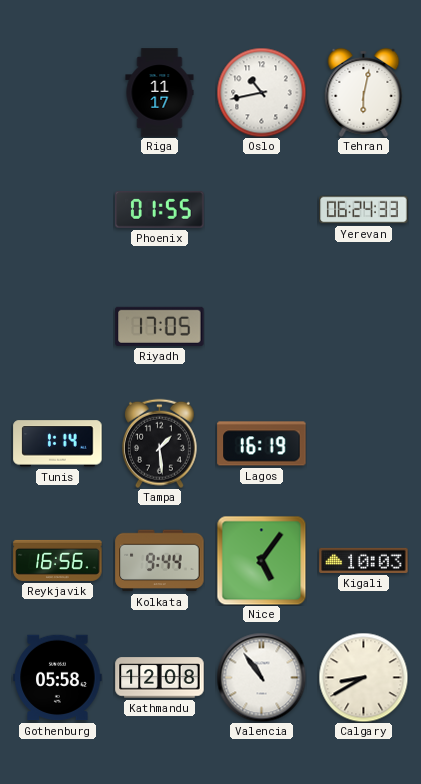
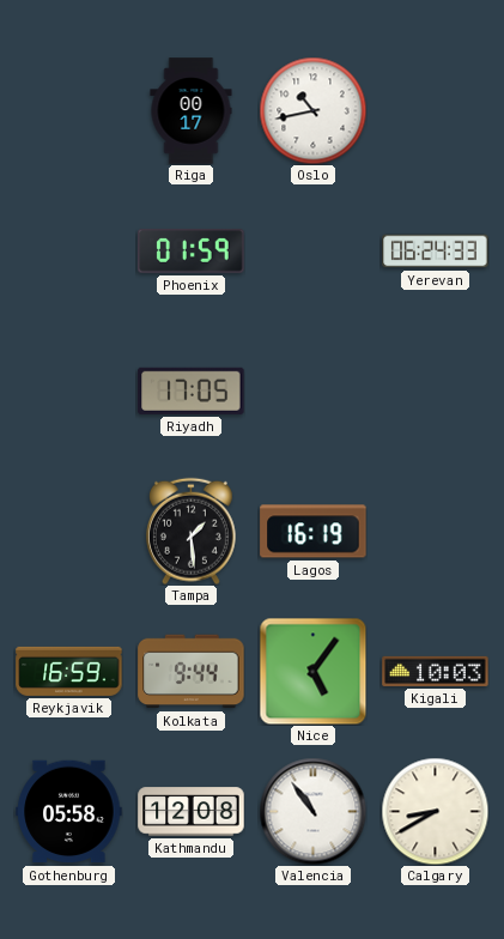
Riga: 11:17 -> 00:17
Tehran: 6:02 -> none
Phoenix: 01:55 -> 01:59
Tunis: 1:14 -> none
Reykjavik: 16:56 -> 16:59
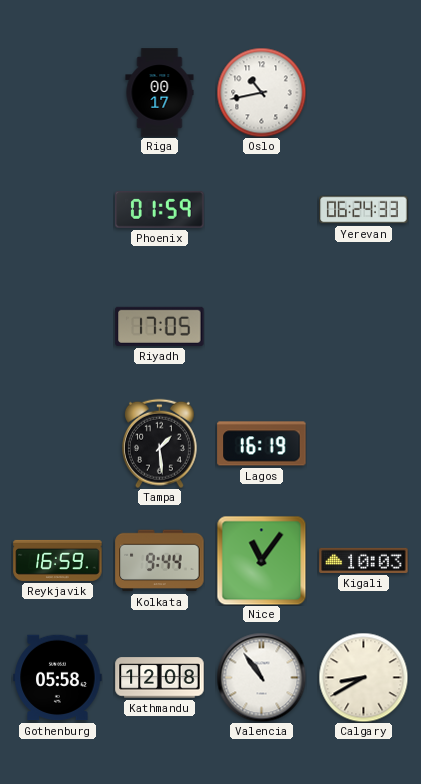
Nice: 5:06 -> 11:06
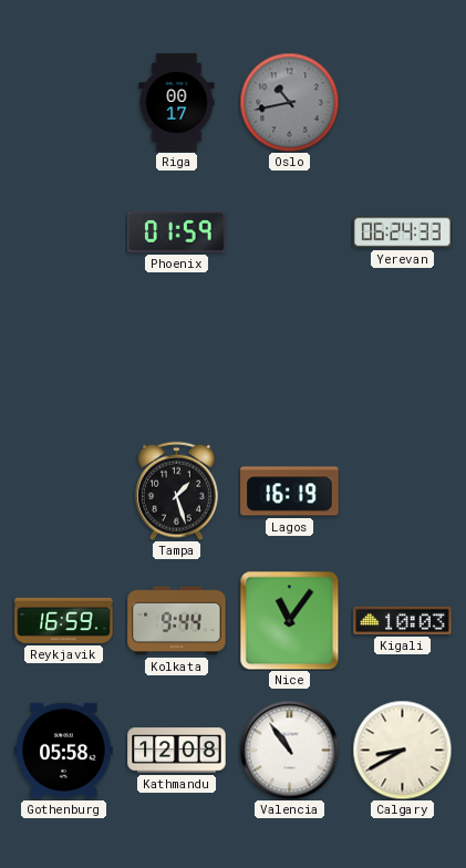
Oslo dial: white -> grey
Riyadh: 17:05 -> none
Tampa: 1:29 -> 1:27
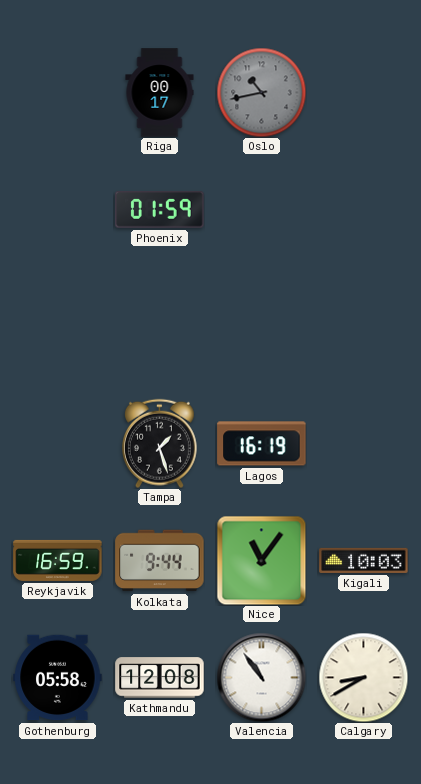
Yerevan: 06:24 -> none
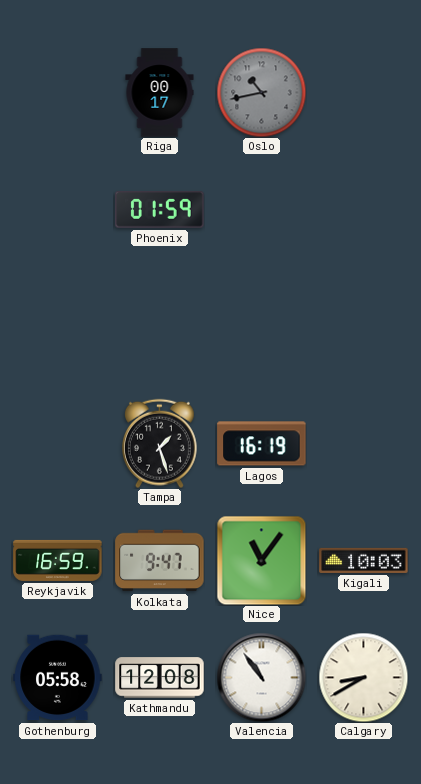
Kolkata: 9:44 -> 9:47
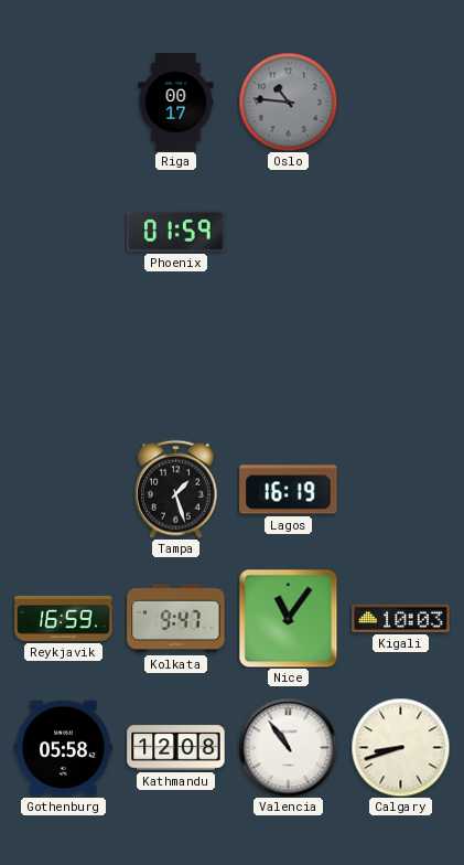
Oslo: 10:43 -> 10:46
Calgary: 8:40 -> 8:42
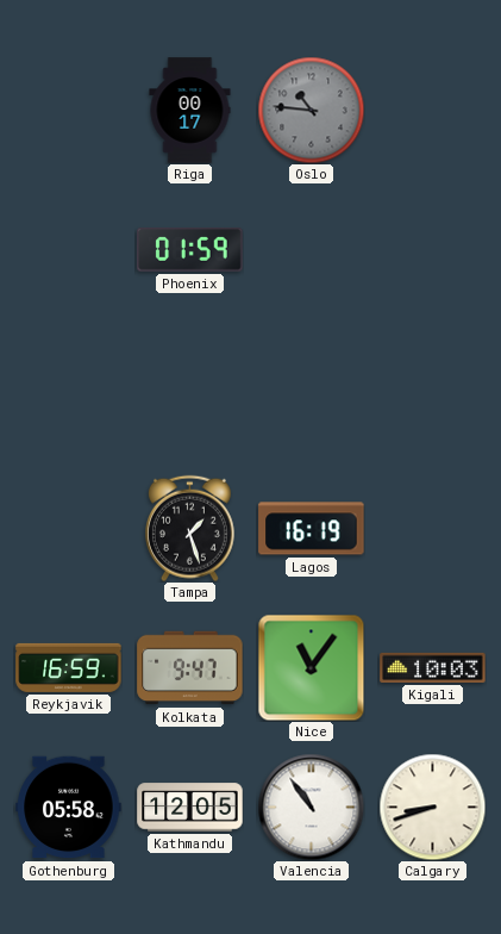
Kathmandu: 12:08 -> 12:05
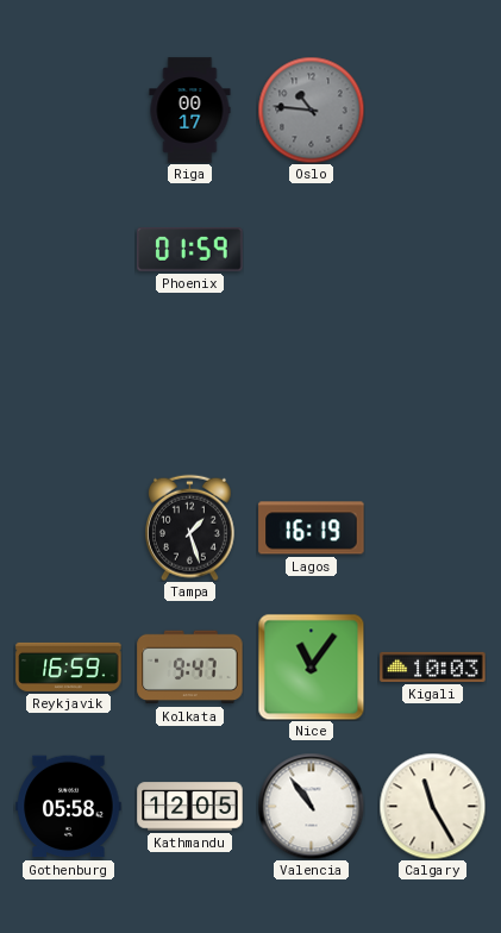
Calgary: 8:42 -> 11:25
